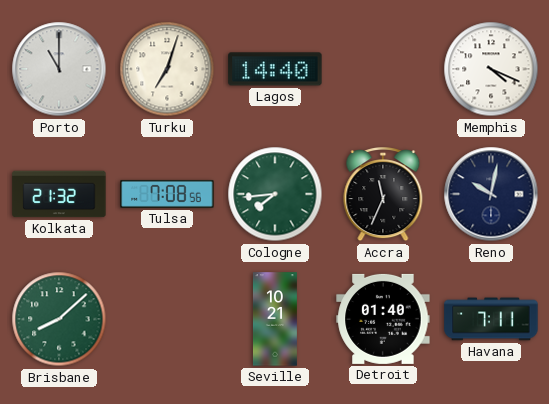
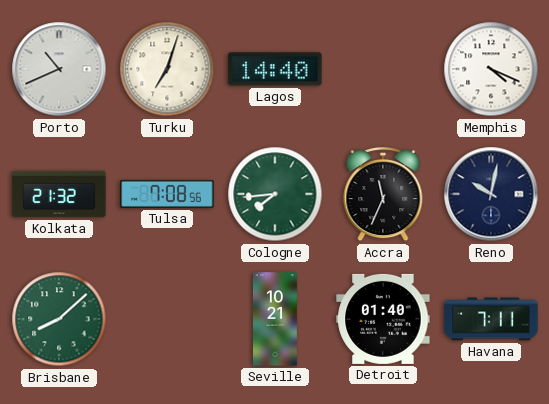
Porto: 11:00 -> 10:41
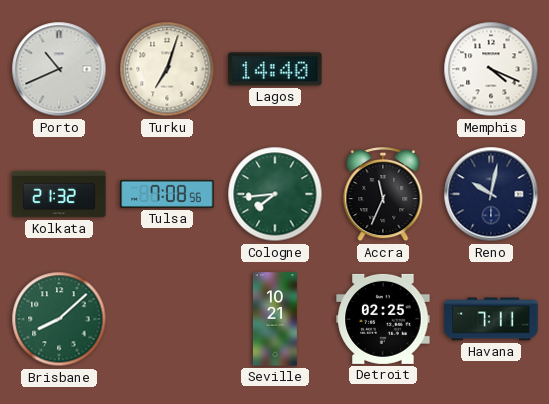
Detroit: 01:40 -> 02:25
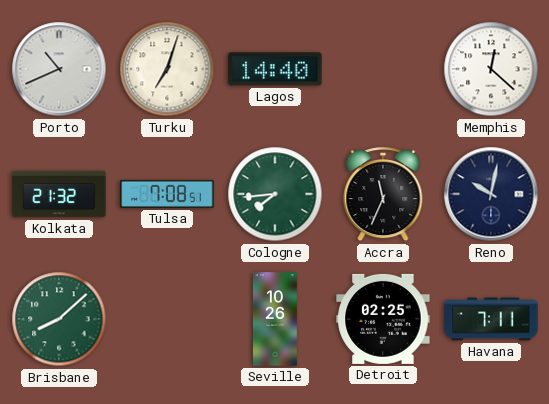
Memphis: 4:19 -> 12:22
Tulsa: 7:08:56 -> 7:08:51
Seville: 10:21 -> 10:26
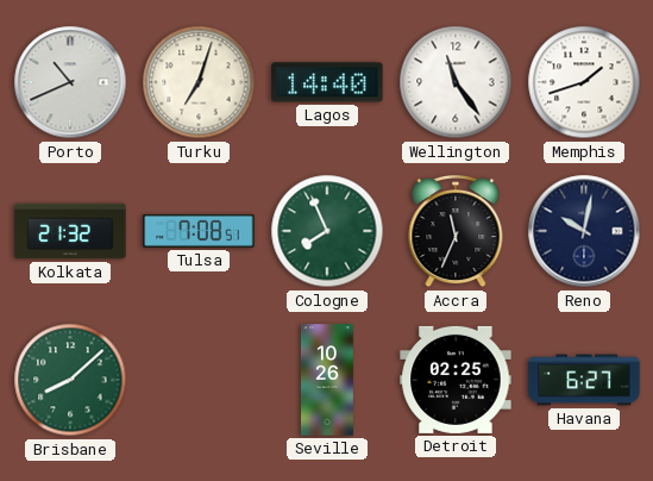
Wellington: none -> 11:24
Memphis: 12:22 -> 1:42
Cologne: 7:44 -> 7:56
Havana: 7:11 -> 6:27
